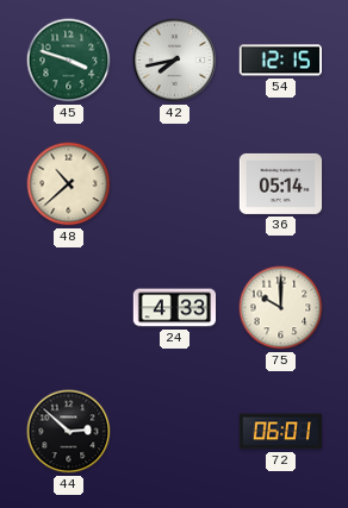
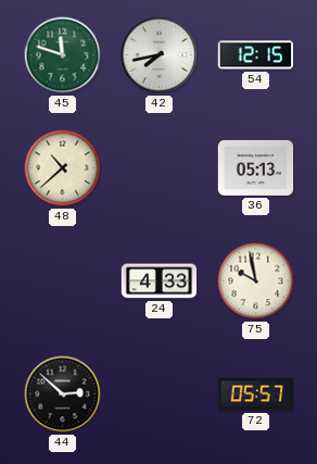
45: 3:48 -> 11:48
36: 05:14 -> 05:13
75: 10:00 -> 9:58
72: 06:01 -> 05:57
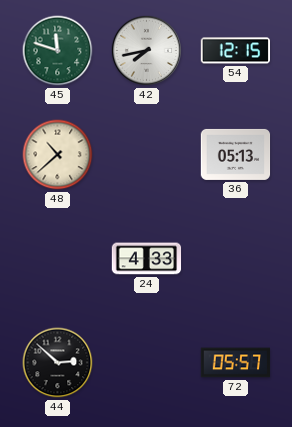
75: 9:58 -> none
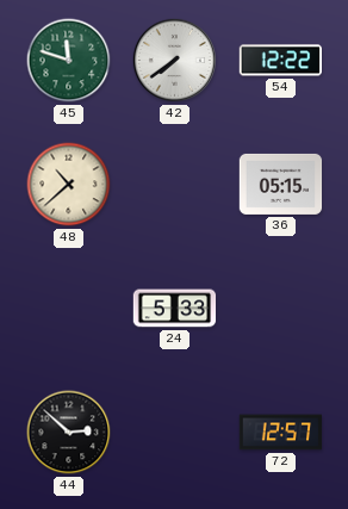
42: 7:43 -> 7:39
54: 12:15 -> 12:22
36: 05:13 -> 05:15
24: 4:33 -> 5:33
72: 05:57 -> 12:57
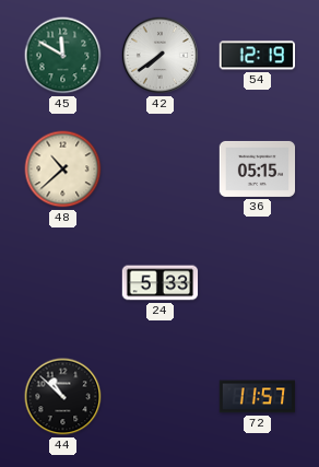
45: 11:48 -> 11:50
54: 12:22 -> 12:19
44: 2:52 -> 10:52
72: 12:57 -> 11:57
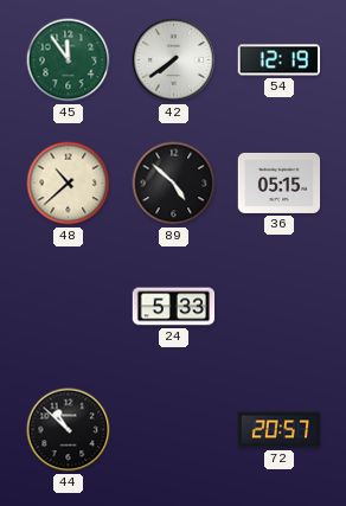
45: 11:50 -> 11:54
89: none -> 4:52
72: 11:57 -> 20:57
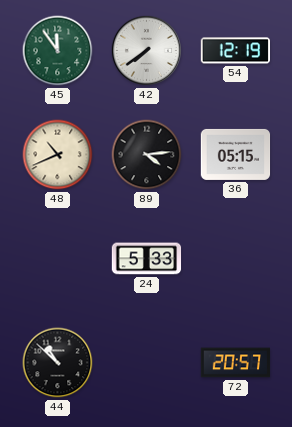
48: 10:38 -> 10:41
89: 4:52 -> 4:14
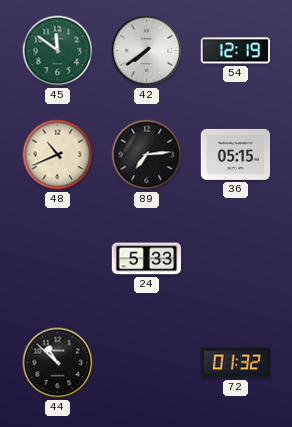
45: 11:54 -> 11:51
89: 4:14 -> 7:14
72: 20:57 -> 01:32
